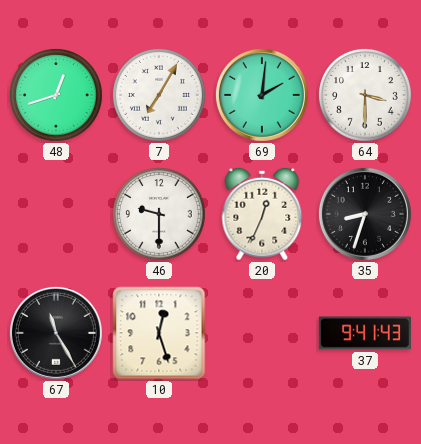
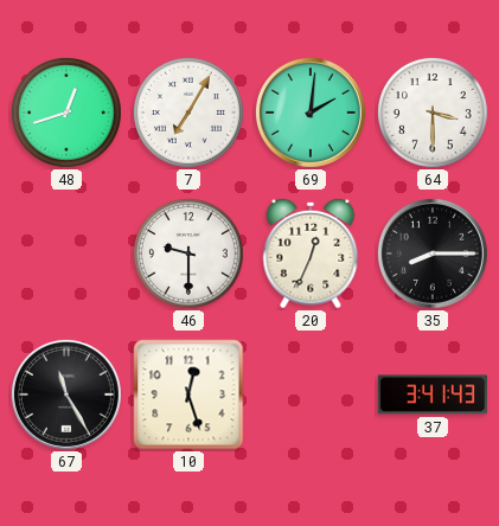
35: 8:33 -> 8:15
37: 9:41 -> 3:41
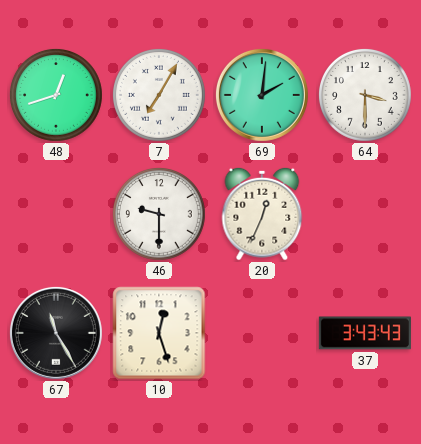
35: 8:15 -> none
37: 3:41 -> 3:43
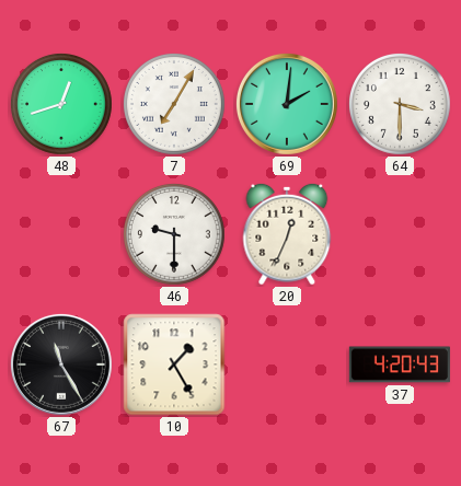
10: 12:27 -> 1:25
37: 3:43 -> 4:20
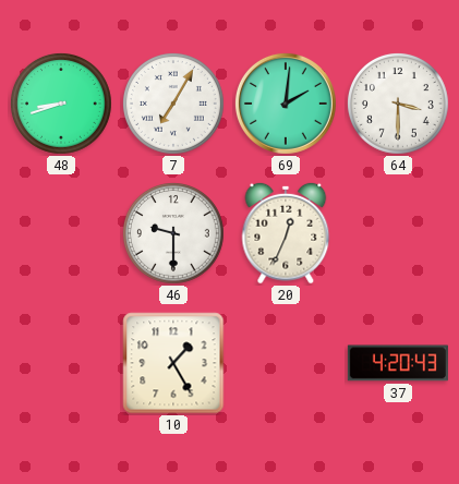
48: 12:42 -> 8:42
67: 11:25 -> none
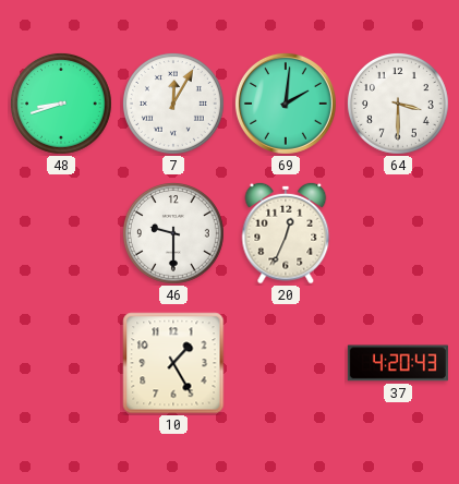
7: 7:05 -> 12:05
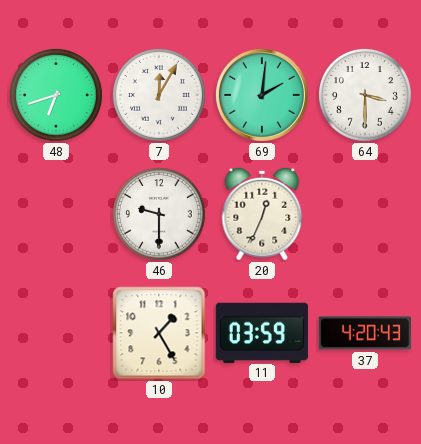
48: 8:42 -> 6:42
11: none -> 03:59
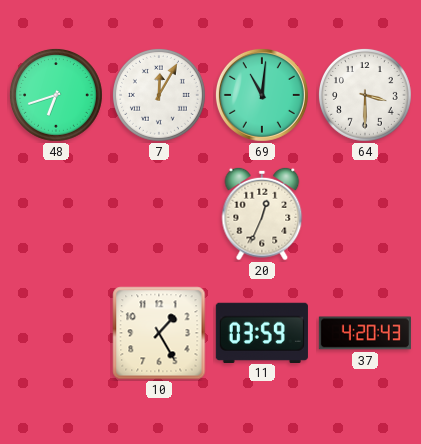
69: 2:01 -> 11:01
46: 9:30 -> none
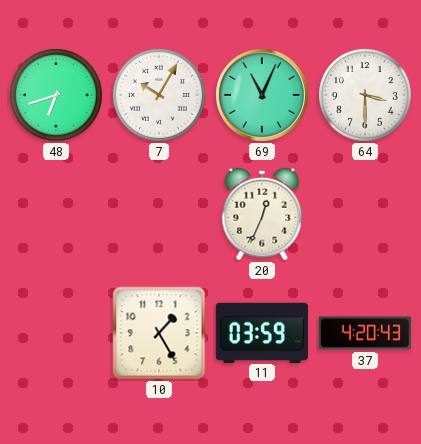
7: 12:05 -> 10:05
69: 11:01 -> 11:04
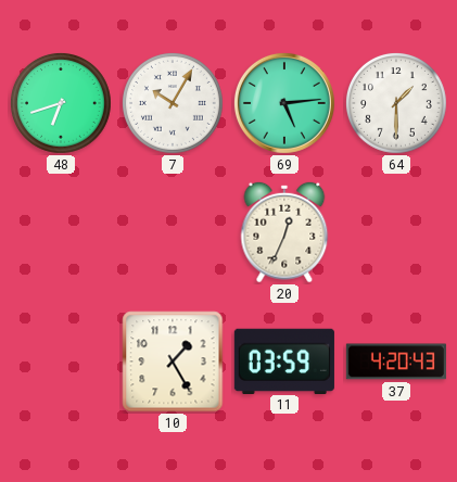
69: 11:04 -> 5:14
64: 3:30 -> 1:30
